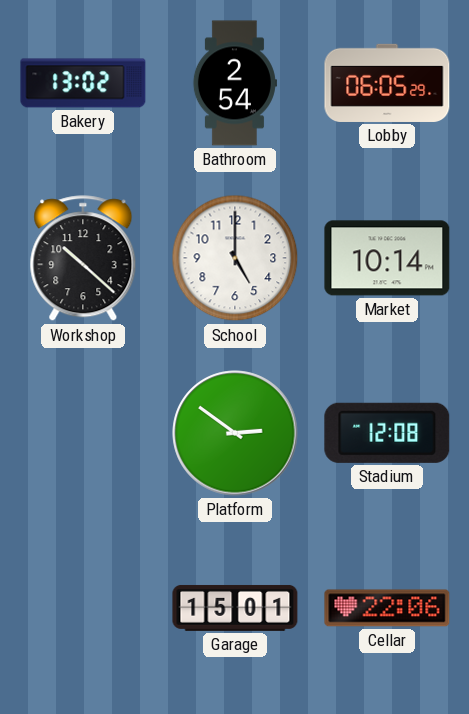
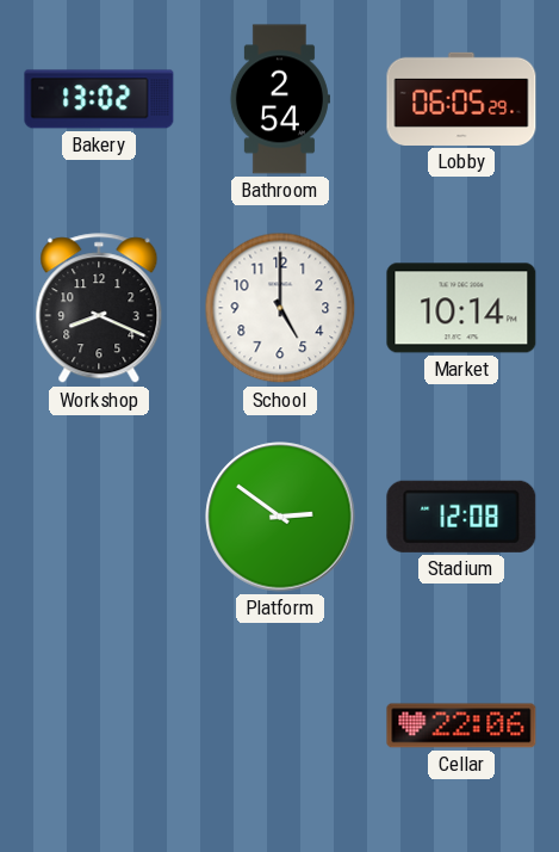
Workshop: 10:22 -> 8:19
Garage: 15:01 -> none
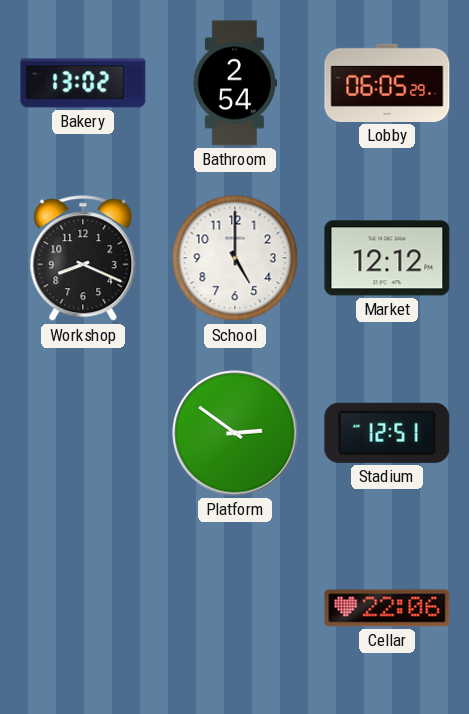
Market: 10:14 -> 12:12
Stadium: 12:08 -> 12:51
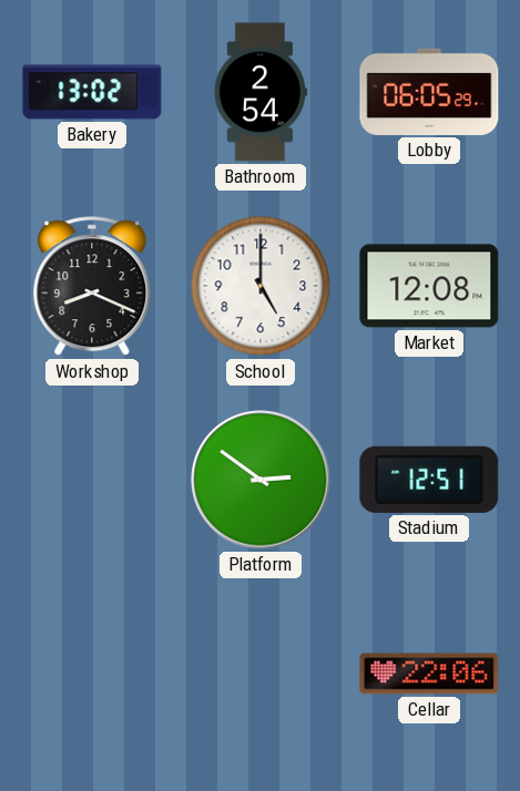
Market: 12:12 -> 12:08
